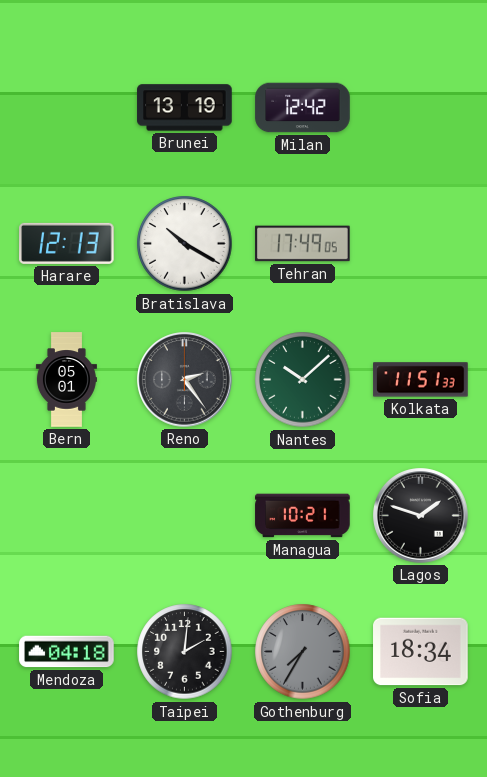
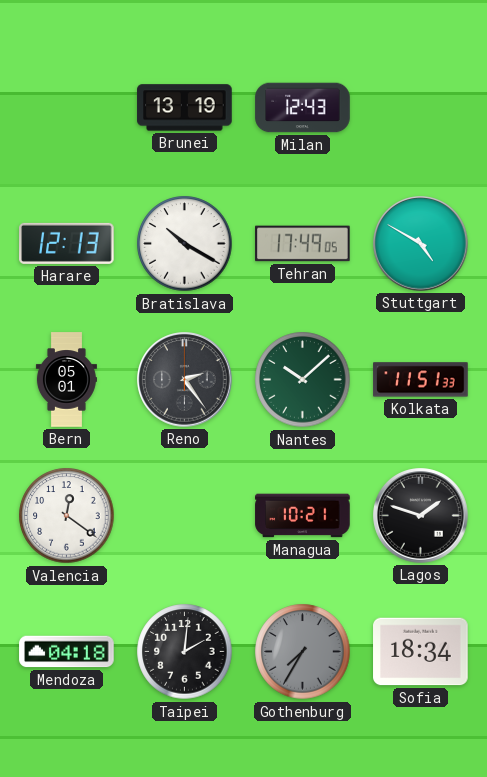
Milan: 12:42 -> 12:43
Stuttgart: none -> 4:50
Valencia: none -> 12:21
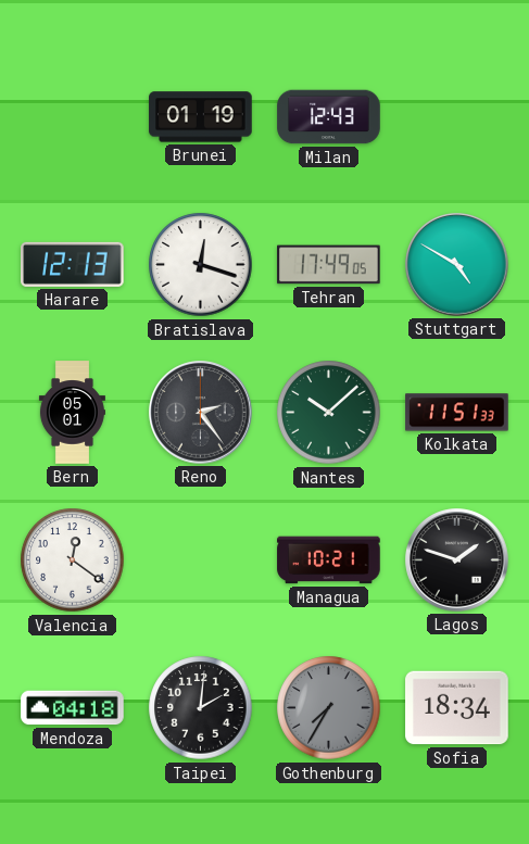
Brunei: 13:19 -> 01:19
Bratislava: 10:20 -> 12:18
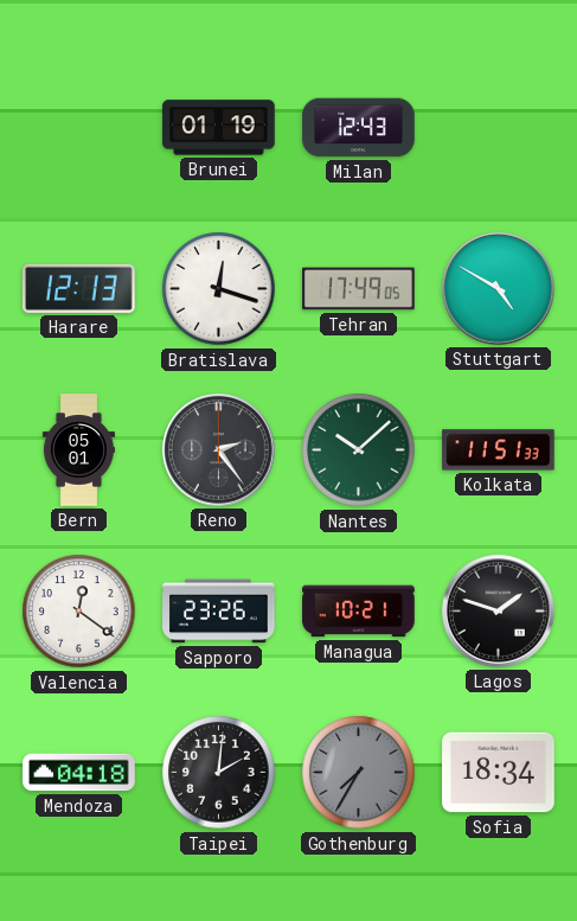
Sapporo: none -> 23:26
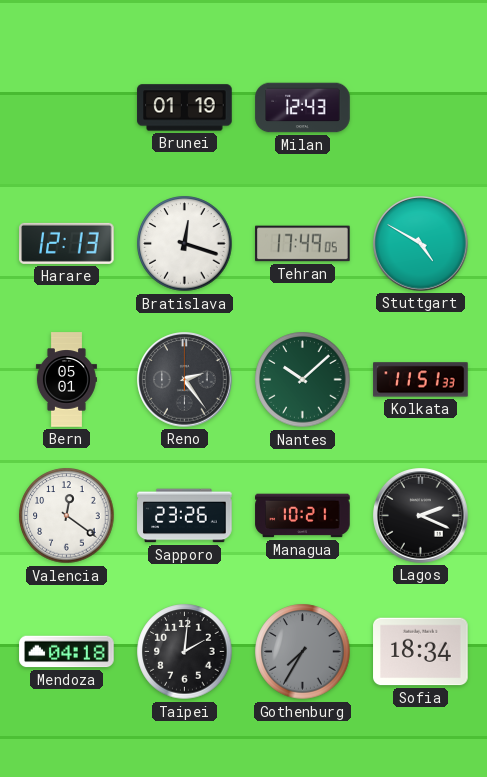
Lagos: 1:48 -> 2:19
